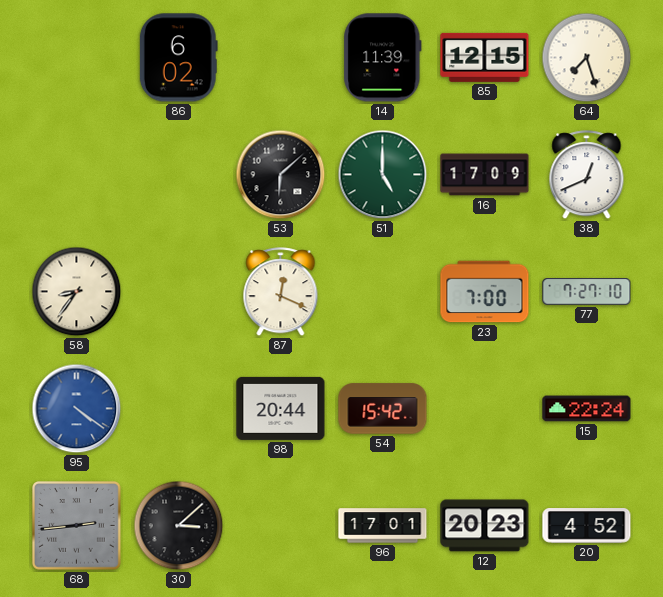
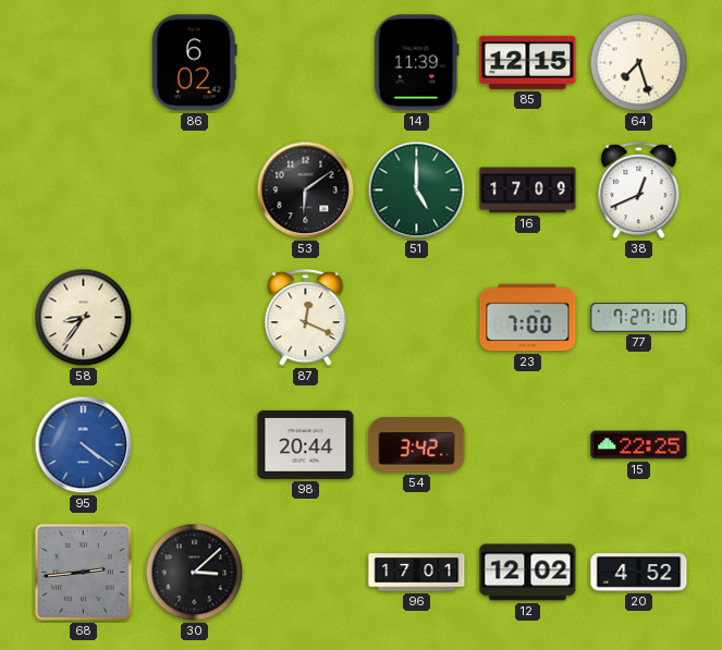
53: 6:08 -> 6:09
54: 15:42 -> 3:42
15: 22:24 -> 22:25
12: 20:23 -> 12:02
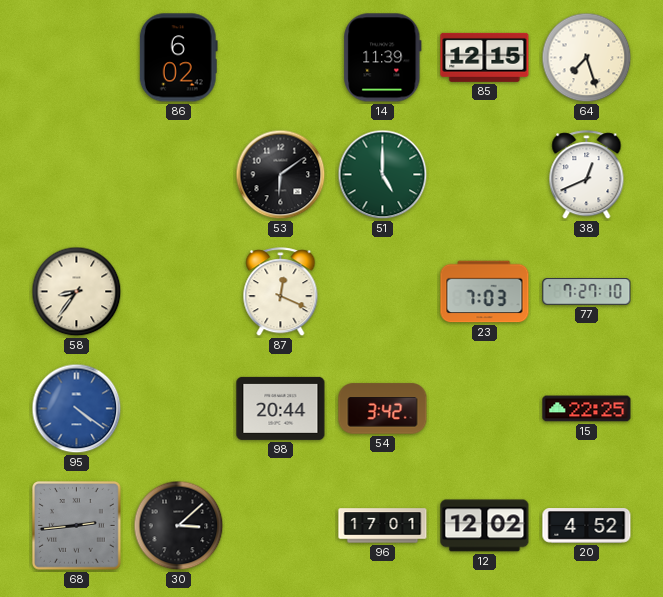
16: 17:09 -> none
23: 7:00 -> 7:03
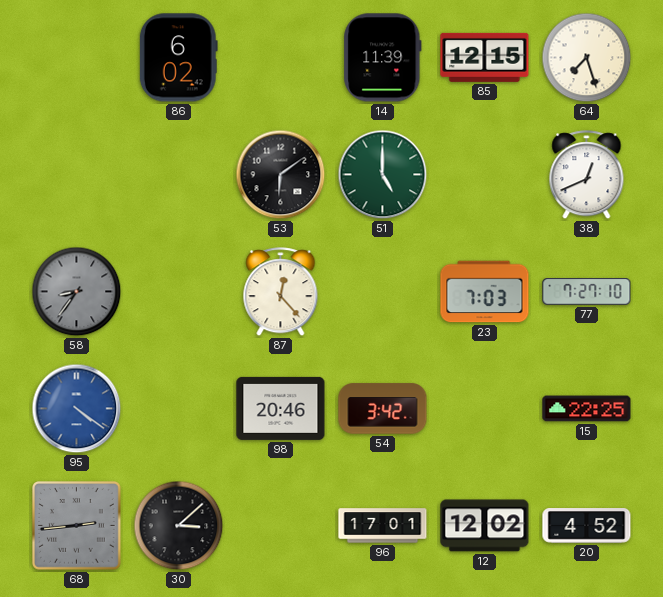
58 dial: cream -> grey
87: 12:19 -> 12:23
98: 20:44 -> 20:46
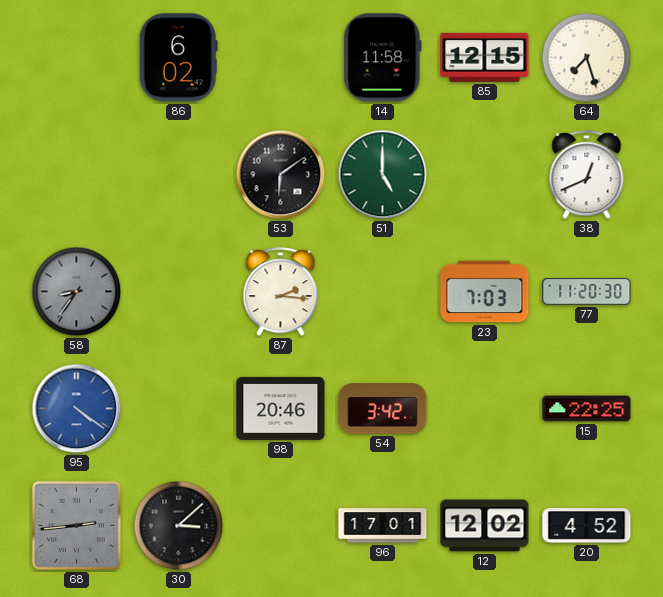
14: 11:39 -> 11:58
87: 12:23 -> 2:16
77: 7:27 -> 11:20
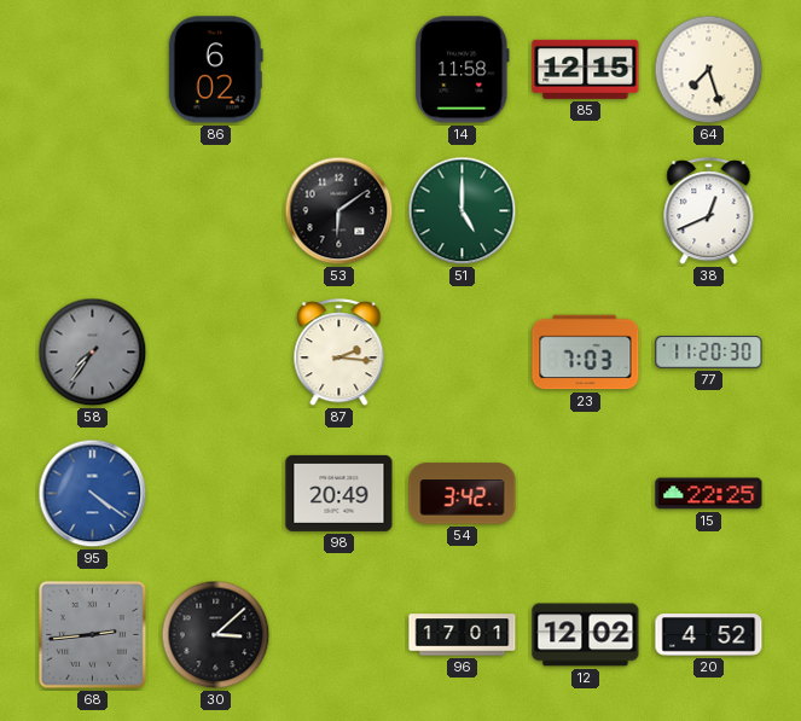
58: 8:36 -> 7:36
98: 20:46 -> 20:49
